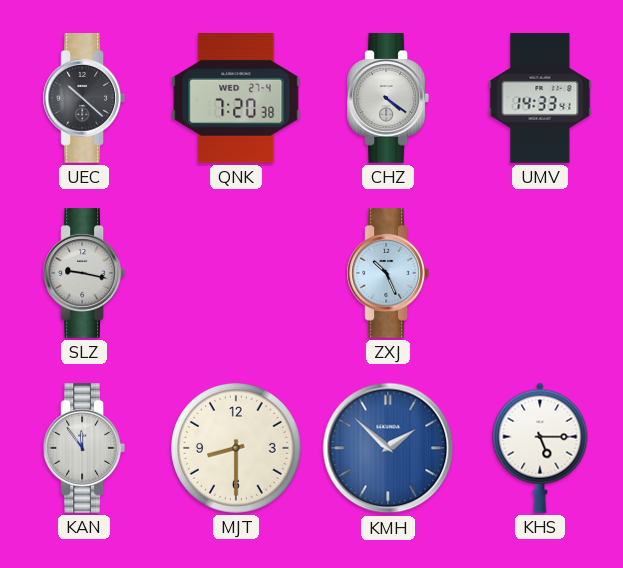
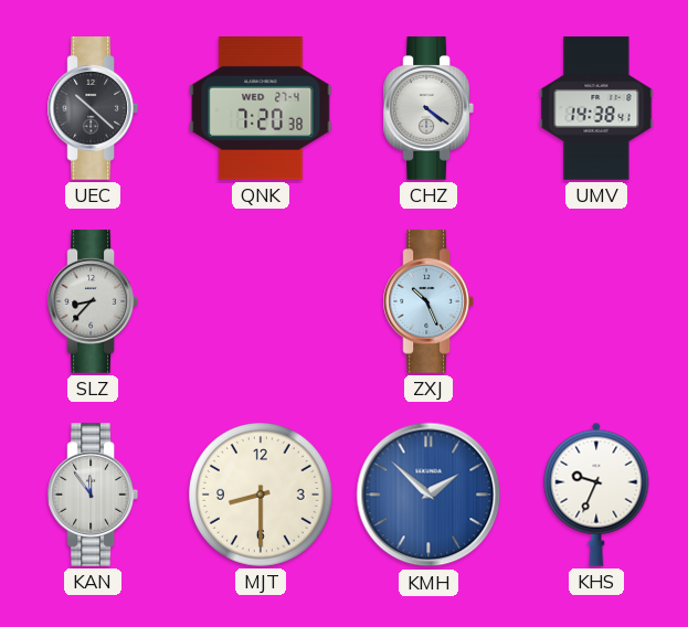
UMV: 14:33 -> 14:38
SLZ: 9:17 -> 8:37
KHS: 5:15 -> 9:34
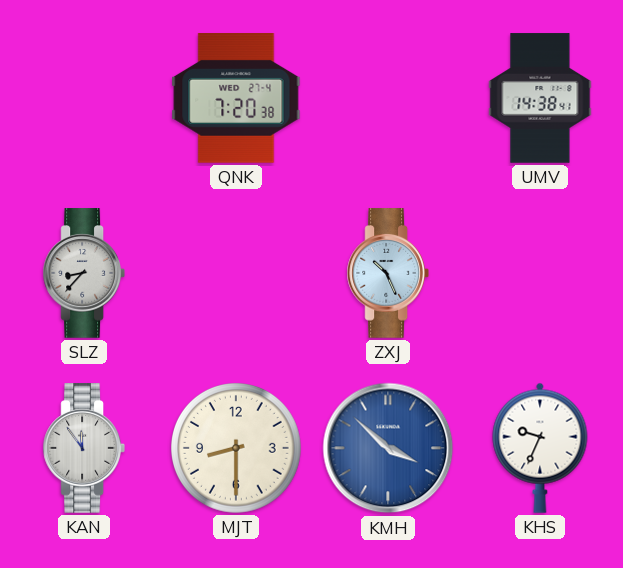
UEC: 10:22 -> none
CHZ: 4:21 -> none
KMH: 1:52 -> 3:52
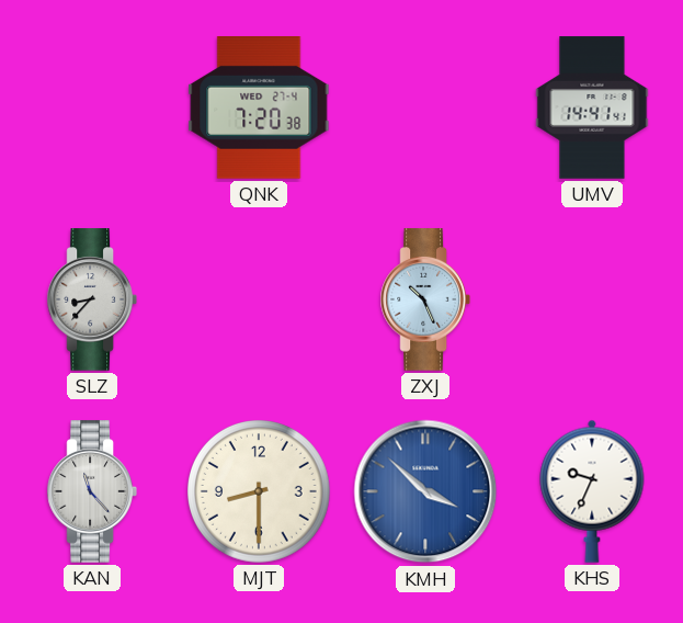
UMV: 14:38 -> 14:41
KAN: 11:54 -> 11:23
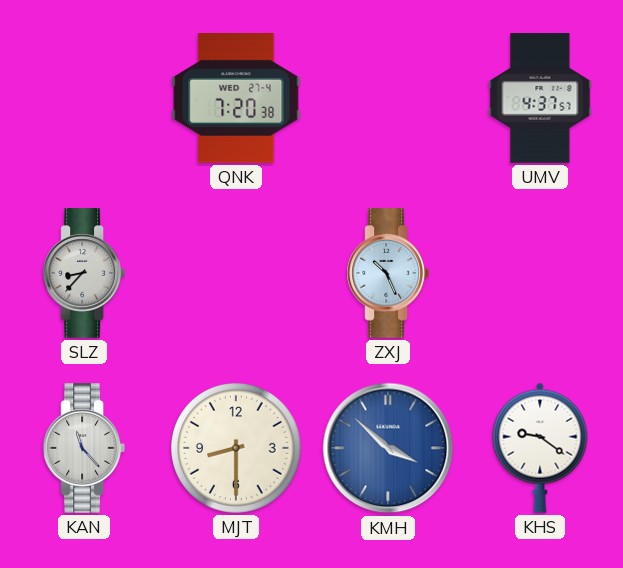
UMV: 14:41 -> 4:37
KHS: 9:34 -> 9:21
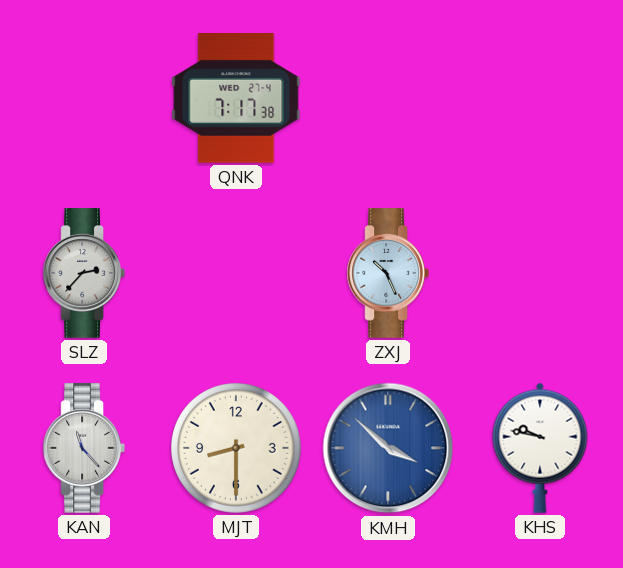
QNK: 7:20 -> 7:17
UMV: 4:37 -> none
SLZ: 8:37 -> 2:37
KHS: 9:21 -> 9:47
